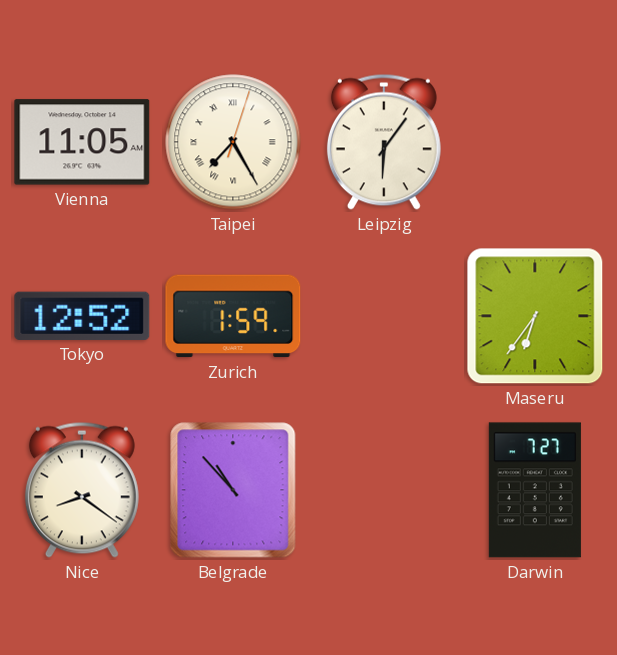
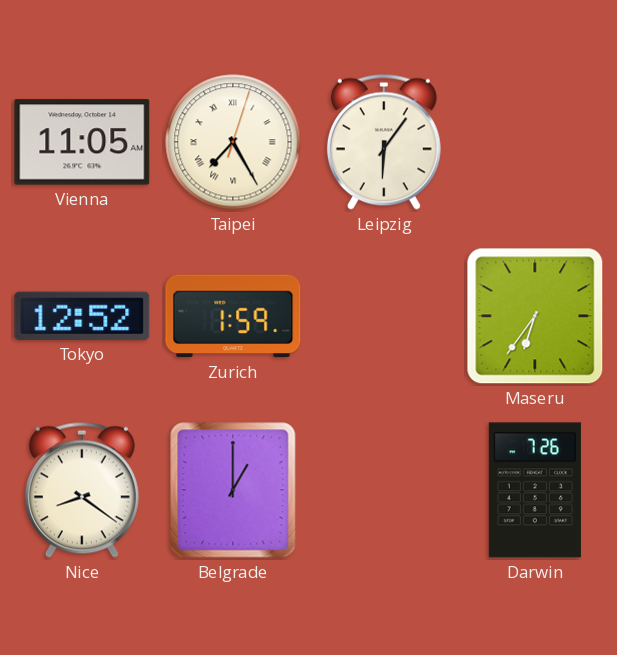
Belgrade: 10:53 -> 1:00
Darwin: 7:27 -> 7:26
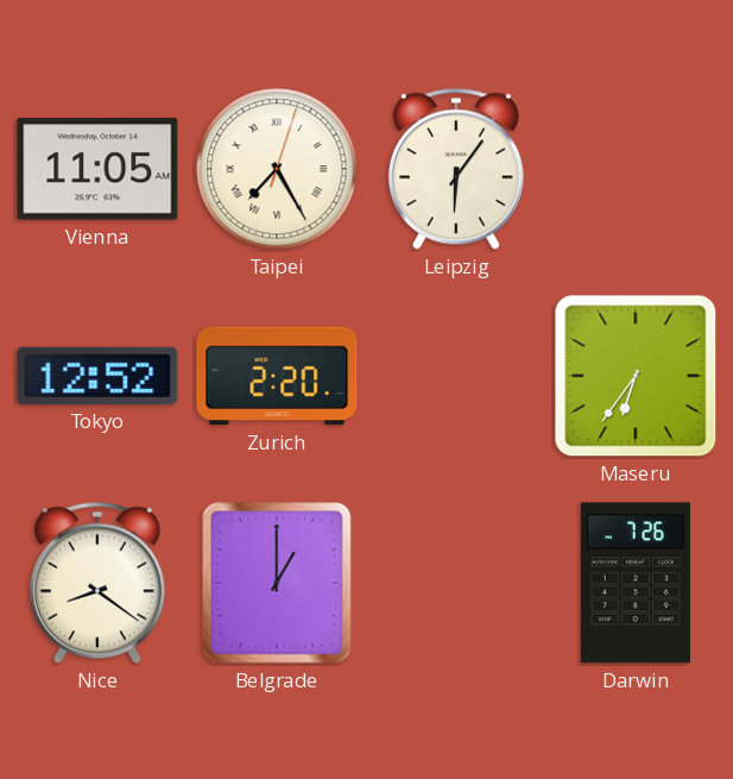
Zurich: 1:59 -> 2:20
